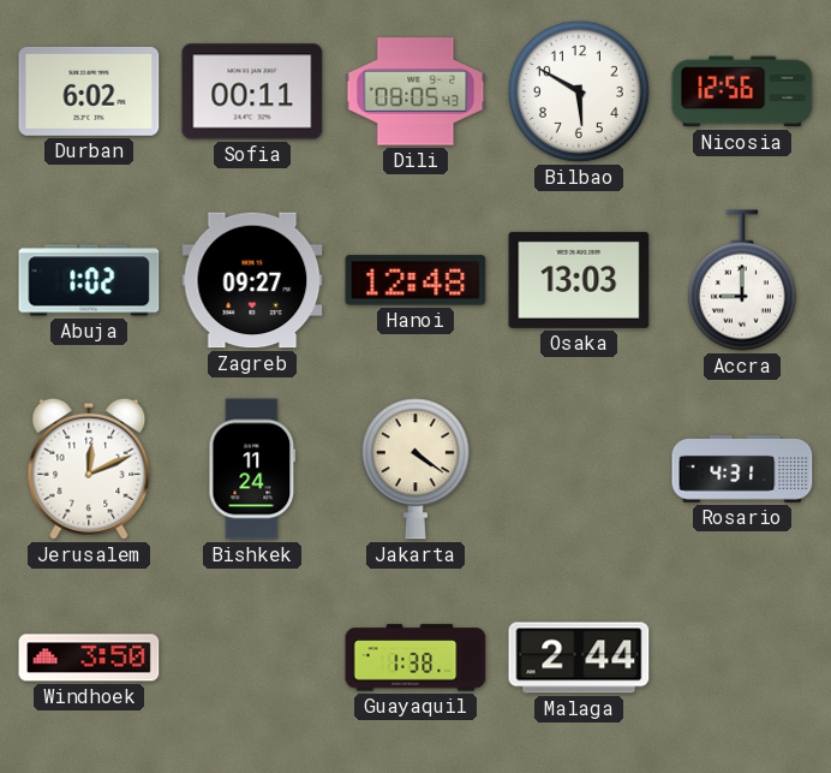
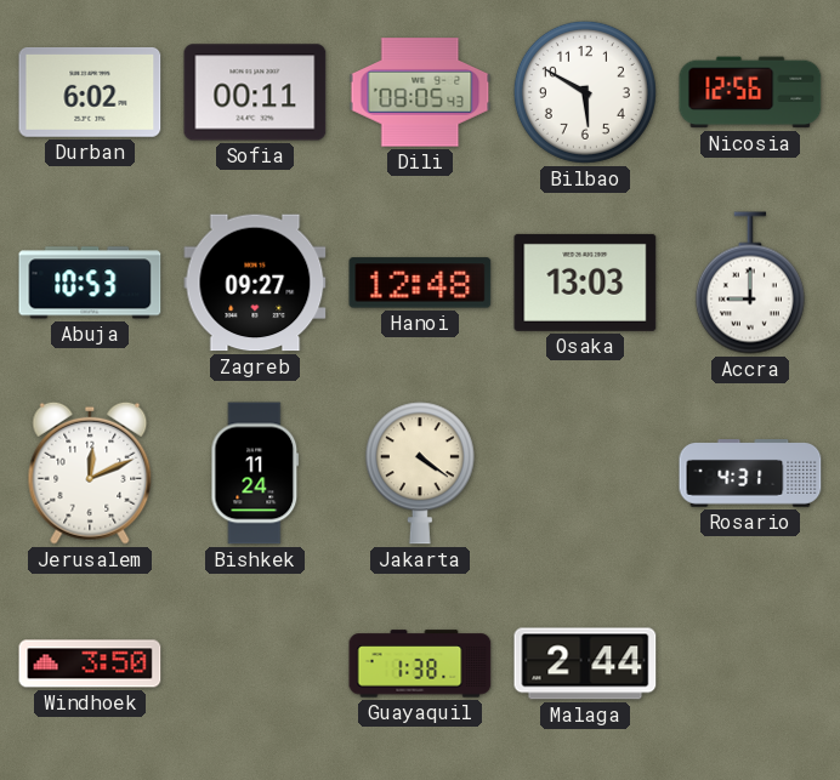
Abuja: 1:02 -> 10:53
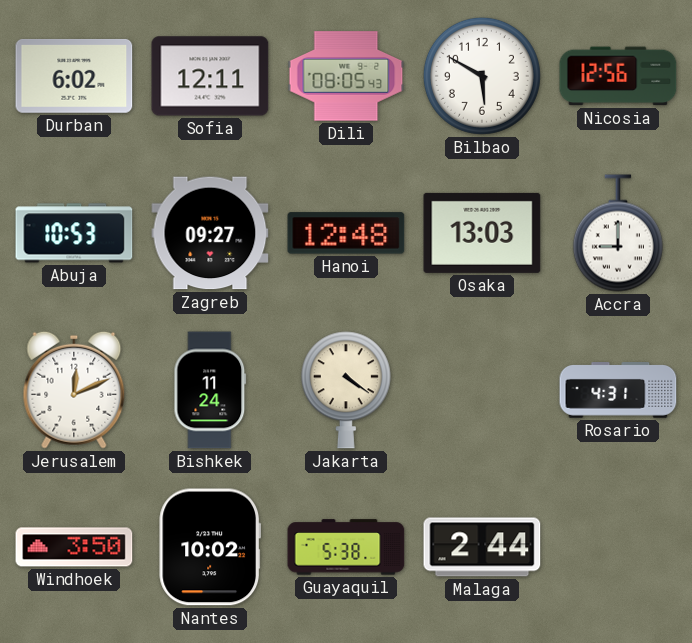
Sofia: 00:11 -> 12:11
Nantes: none -> 10:02
Guayaquil: 1:38 -> 5:38
